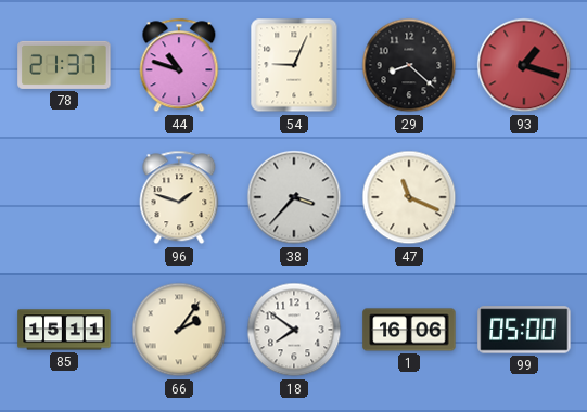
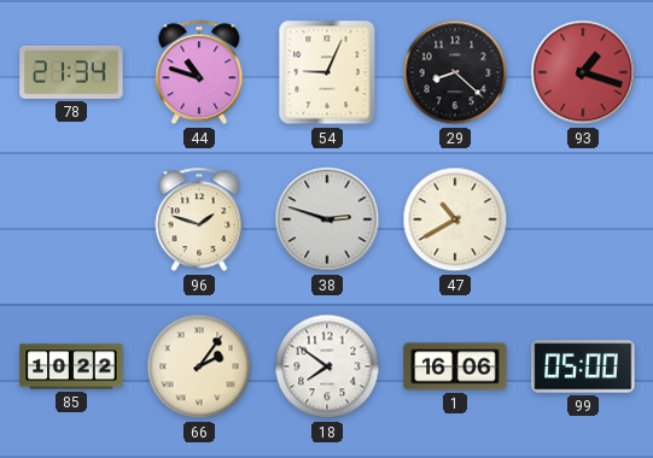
78: 21:37 -> 21:34
38: 3:37 -> 2:48
47: 11:19 -> 10:40
85: 15:11 -> 10:22
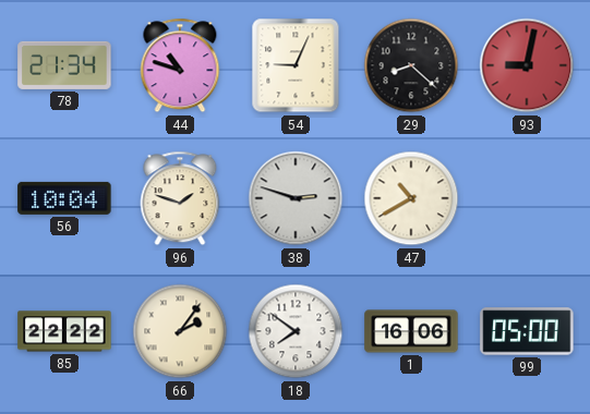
93: 1:18 -> 9:02
56: none -> 10:04
85: 10:22 -> 22:22
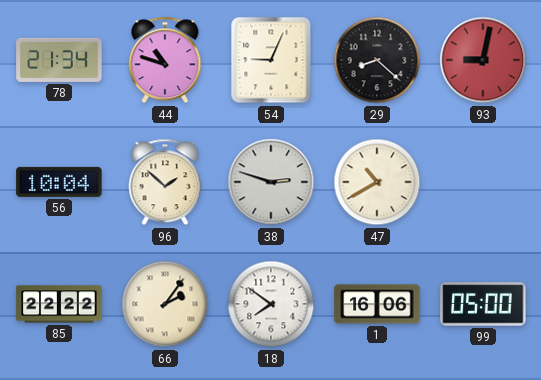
96: 1:48 -> 1:52
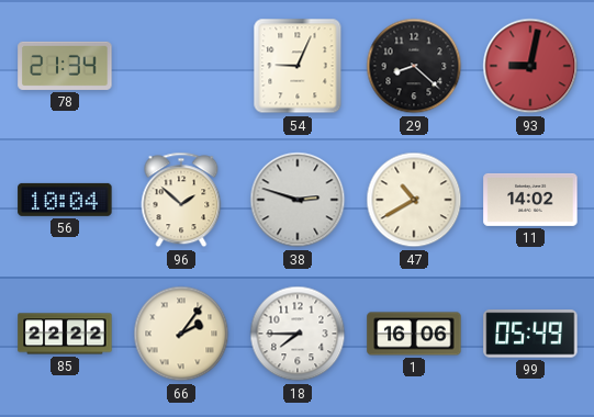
44: 10:48 -> none
11: none -> 14:02
18: 7:51 -> 7:45
99: 05:00 -> 05:49
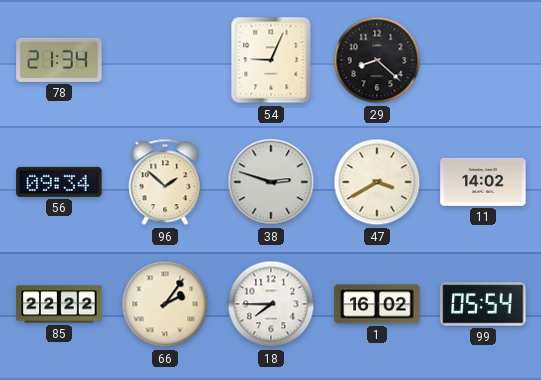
93: 9:02 -> none
56: 10:04 -> 09:34
47: 10:40 -> 3:40
1: 16:06 -> 16:02
99: 05:49 -> 05:54
